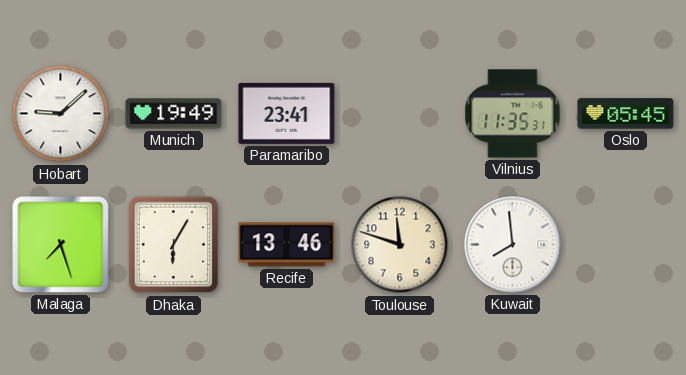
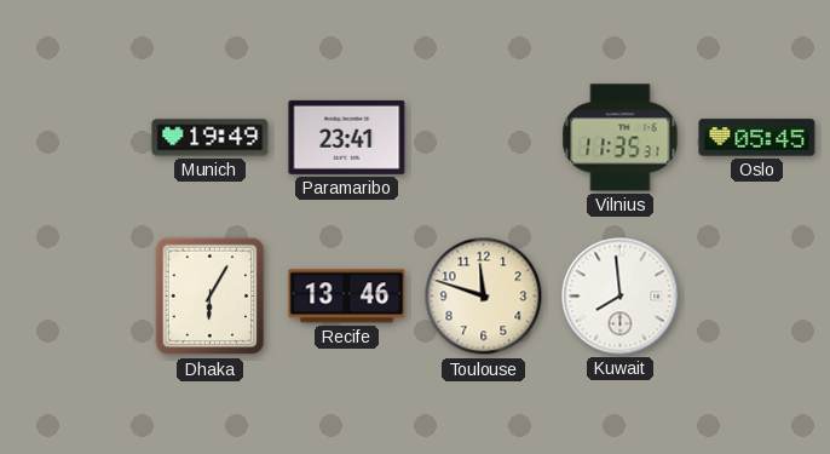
Hobart: 9:08 -> none
Malaga: 7:27 -> none
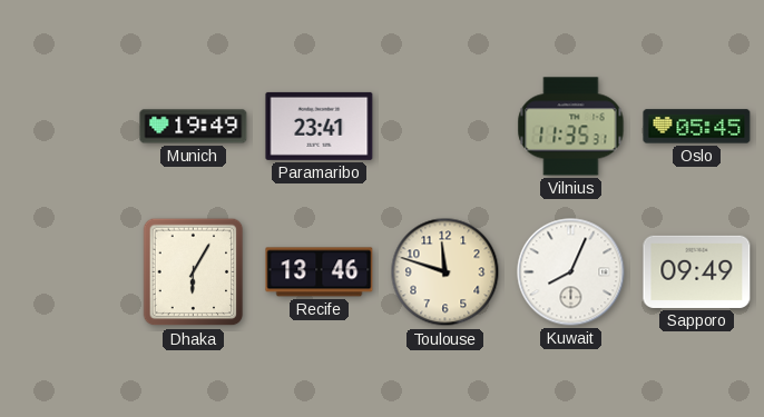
Kuwait: 7:59 -> 8:04
Sapporo: none -> 09:49
